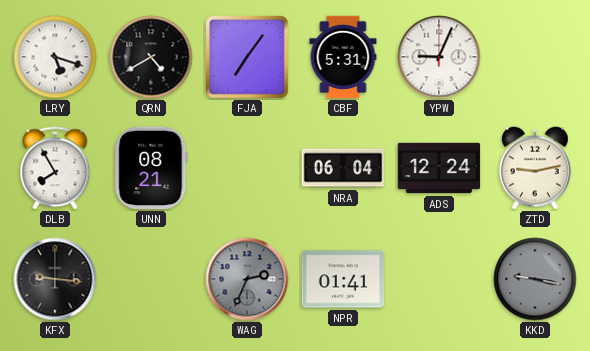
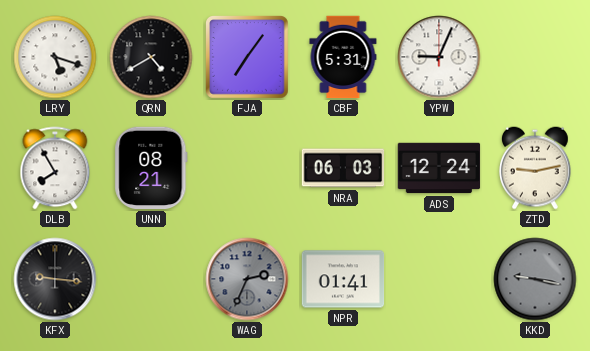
NRA: 06:04 -> 06:03
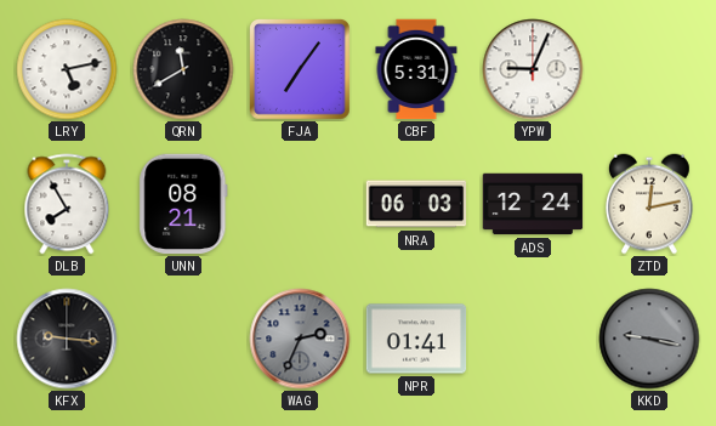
LRY: 5:18 -> 5:13
QRN: 4:40 -> 11:40
ZTD: 9:13 -> 12:13
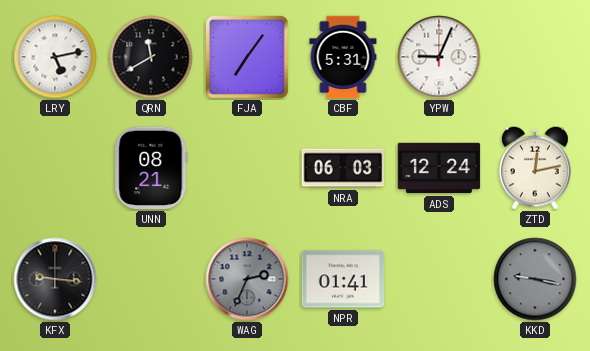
DLB: 7:55 -> none
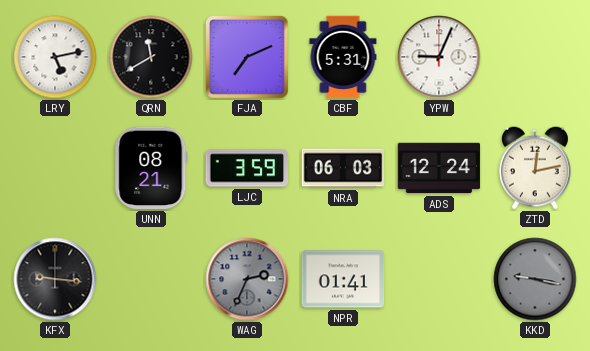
FJA: 7:06 -> 7:11
LJC: none -> 3:59
